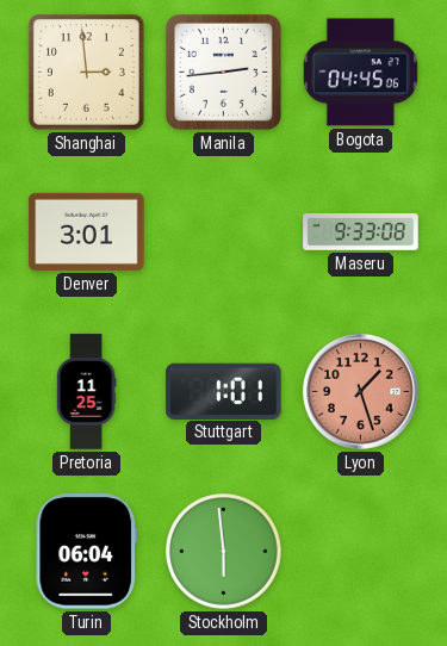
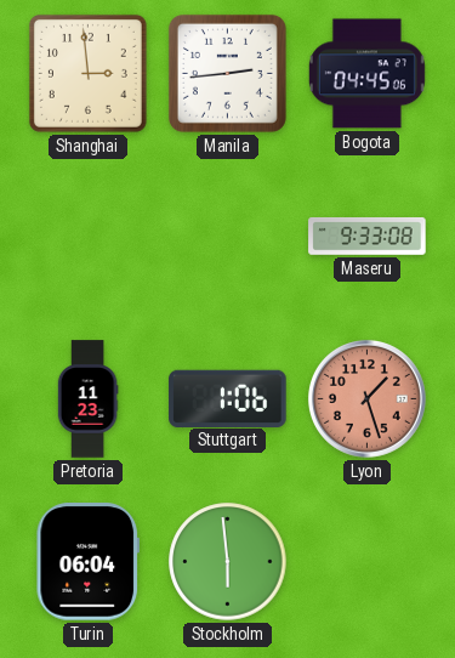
Denver: 3:01 -> none
Pretoria: 11:25 -> 11:23
Stuttgart: 1:01 -> 1:06
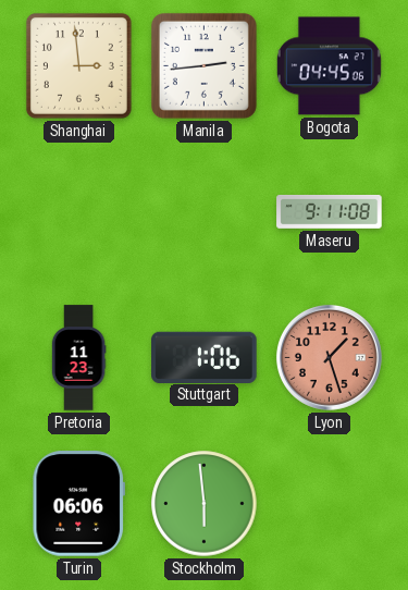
Maseru: 9:33 -> 9:11
Turin: 06:04 -> 06:06
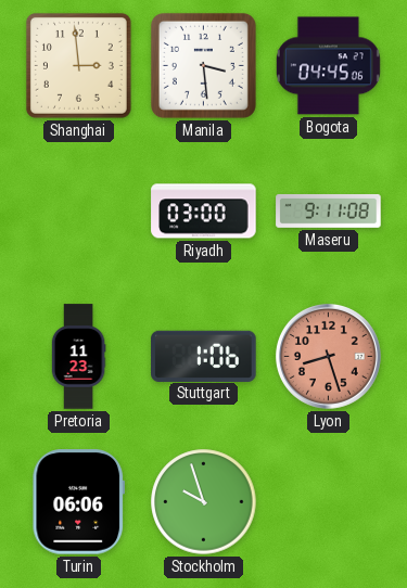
Manila: 2:44 -> 3:29
Riyadh: none -> 03:00
Lyon: 1:27 -> 8:27
Stockholm: 5:59 -> 9:57
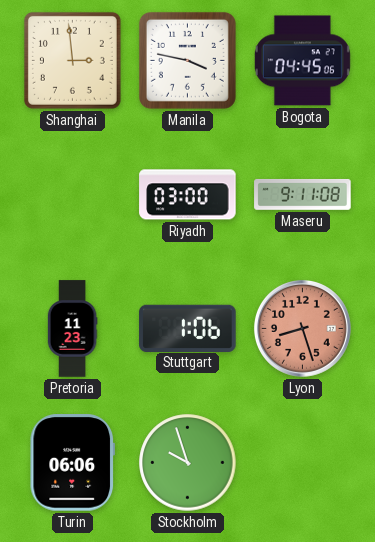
Manila: 3:29 -> 3:47
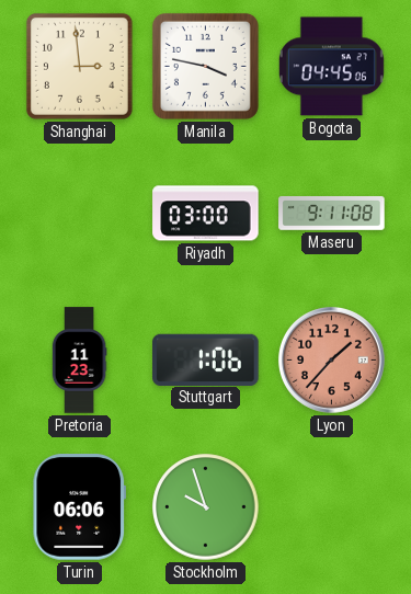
Lyon: 8:27 -> 1:37
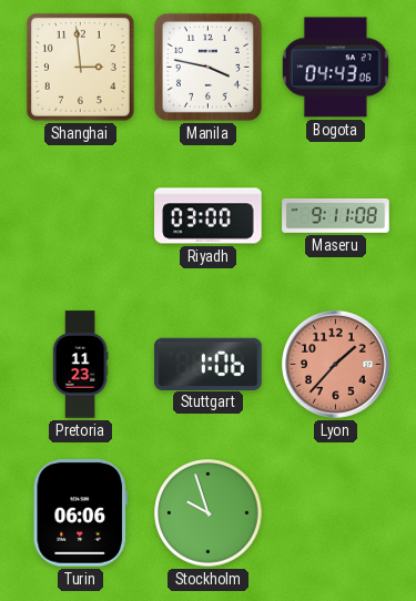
Bogota: 04:45 -> 04:43
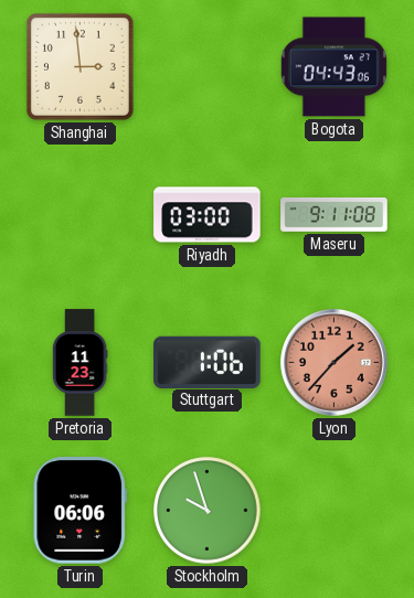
Manila: 3:47 -> none
